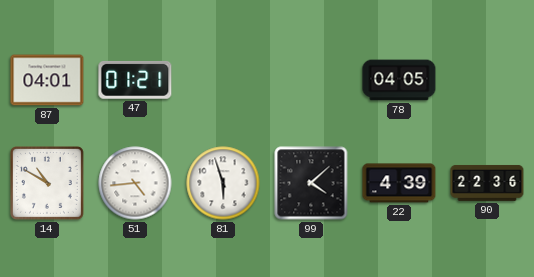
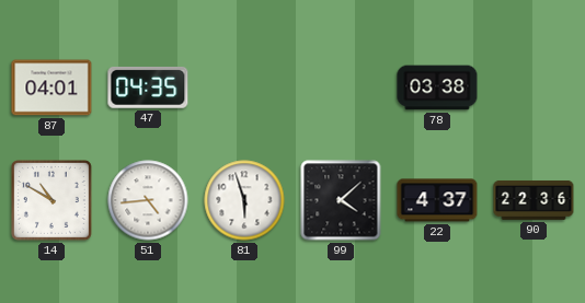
47: 01:21 -> 04:35
78: 04:05 -> 03:38
22: 4:39 -> 4:37
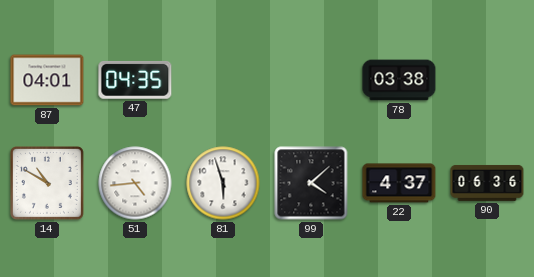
90: 22:36 -> 06:36
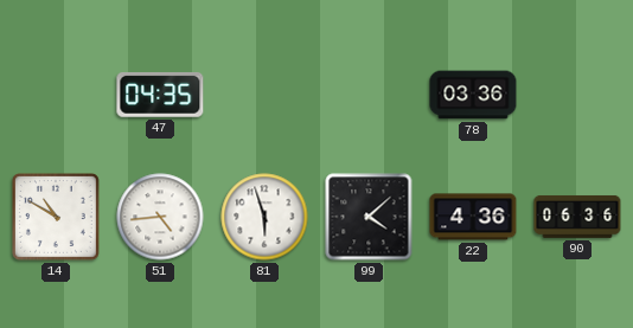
87: 04:01 -> none
78: 03:38 -> 03:36
22: 4:37 -> 4:36
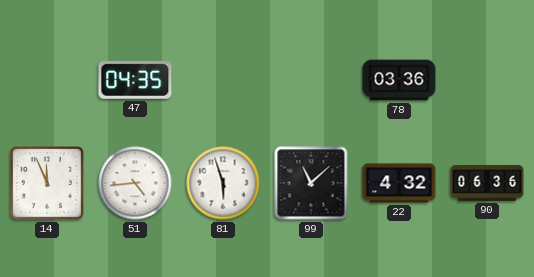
14: 10:50 -> 11:56
99: 4:08 -> 11:08
22: 4:36 -> 4:32
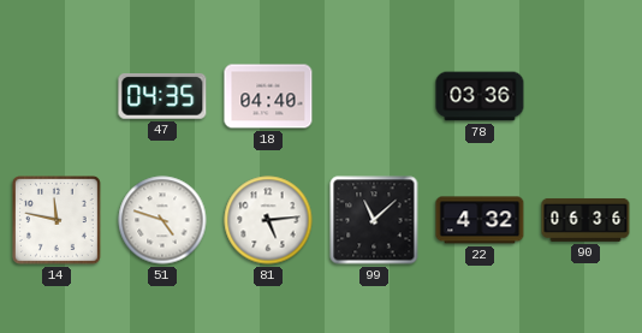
18: none -> 04:40
14: 11:56 -> 11:47
51: 4:44 -> 4:48
81: 5:57 -> 5:14
